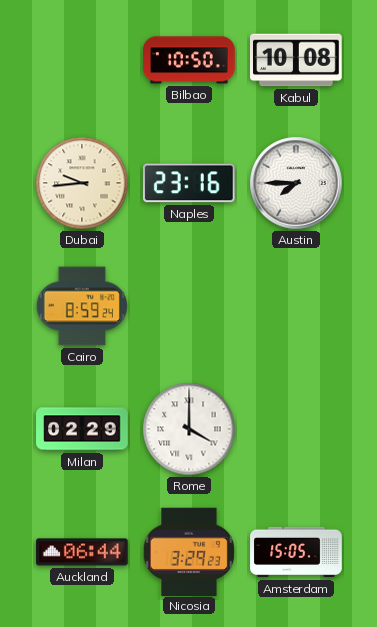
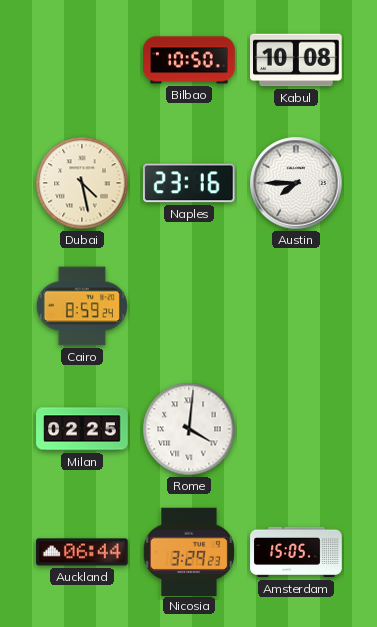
Dubai: 9:44 -> 4:28
Milan: 02:29 -> 02:25
Rome: 4:00 -> 4:01
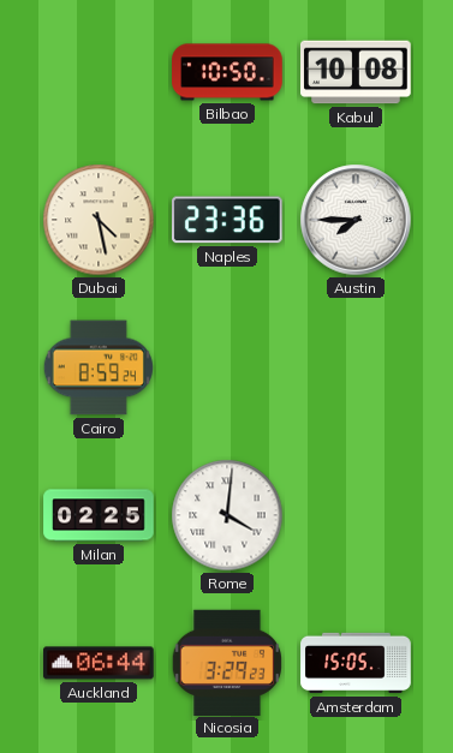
Naples: 23:16 -> 23:36
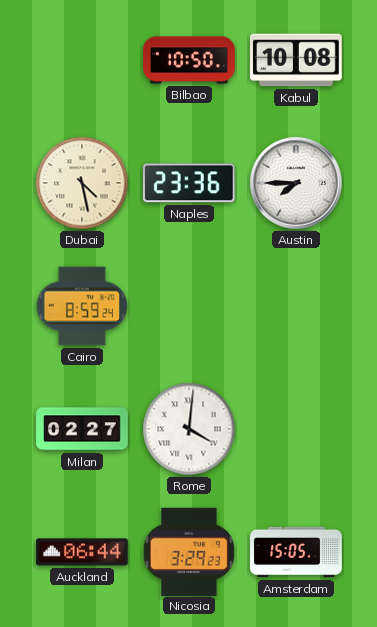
Milan: 02:25 -> 02:27
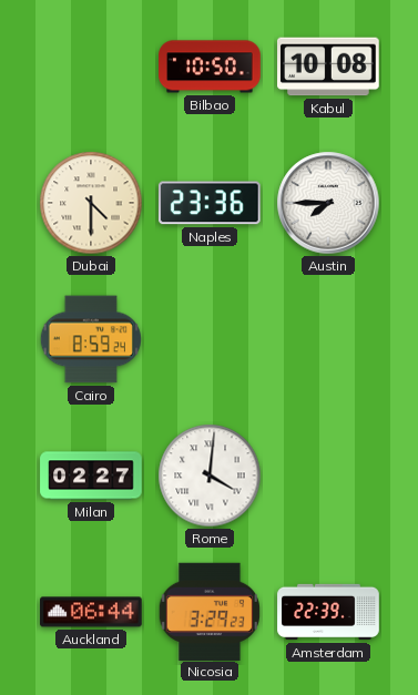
Dubai: 4:28 -> 4:30
Amsterdam: 15:05 -> 22:39
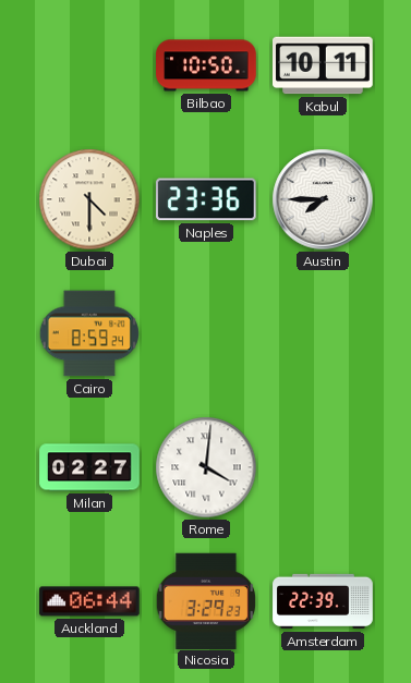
Kabul: 10:08 -> 10:11
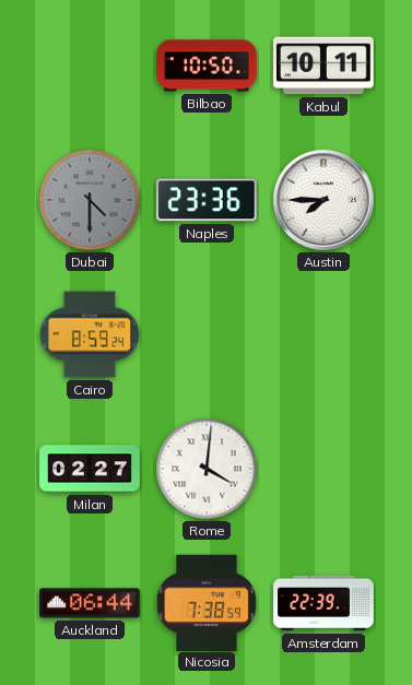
Dubai dial: cream -> grey
Nicosia: 3:29 -> 7:38
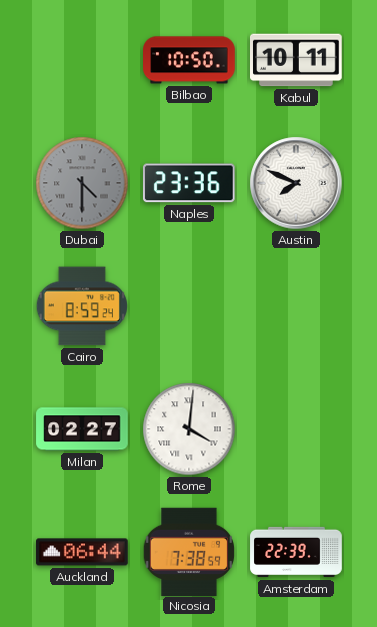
Austin: 7:45 -> 7:49
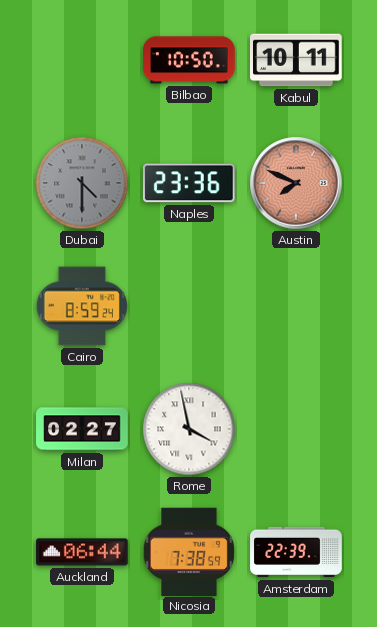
Austin dial: white -> salmon
Rome: 4:01 -> 3:58
